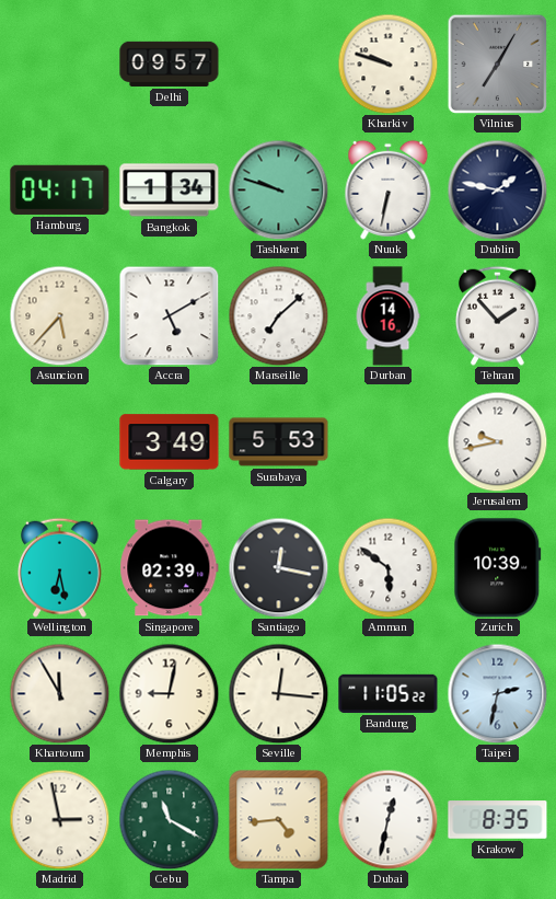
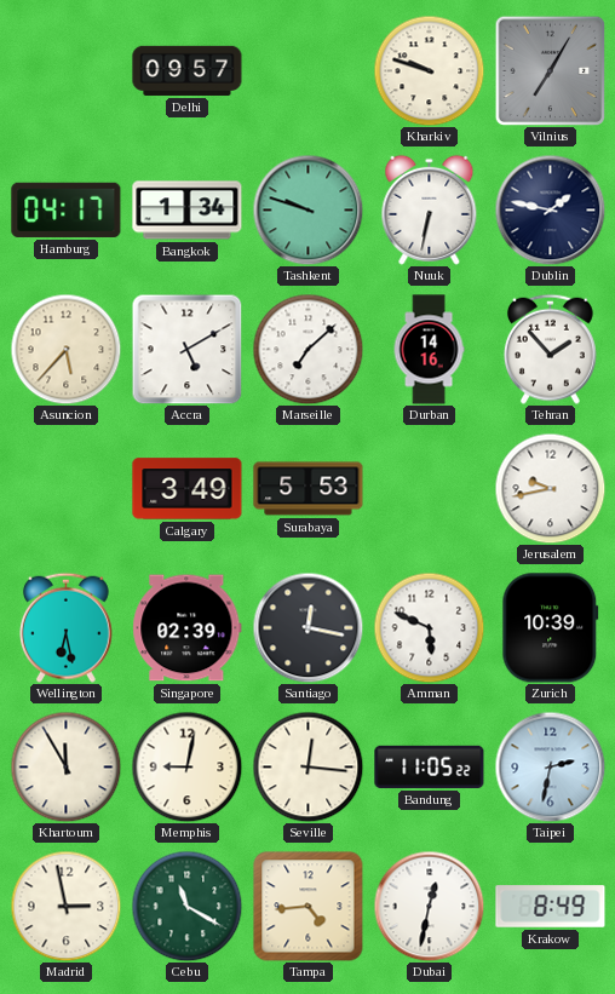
Amman: 5:51 -> 5:49
Krakow: 8:35 -> 8:49
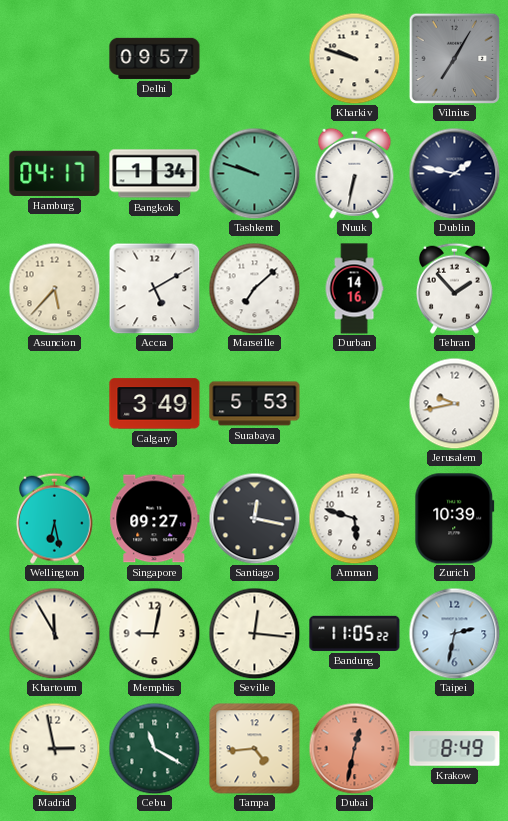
Singapore: 02:39 -> 09:27
Amman: 5:49 -> 5:48
Dubai dial: white -> salmon
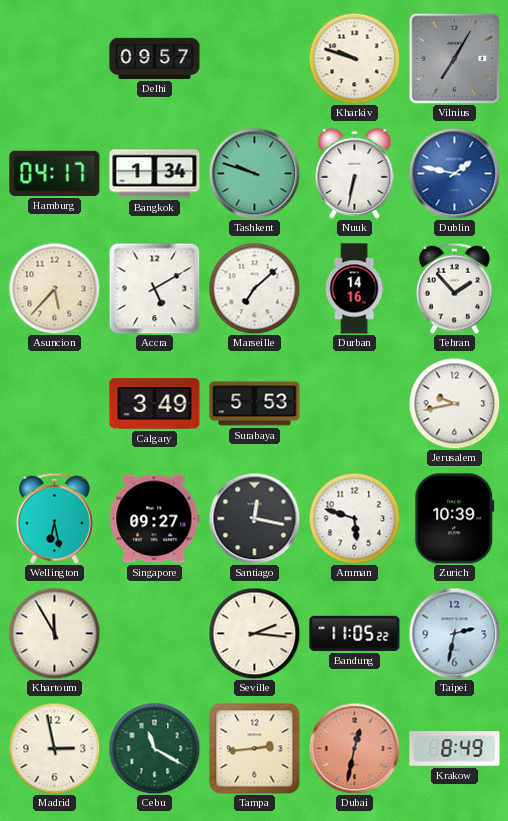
Dublin dial: navy -> blue
Memphis: 9:02 -> none
Seville: 12:16 -> 2:16
Tampa: 4:44 -> 2:44
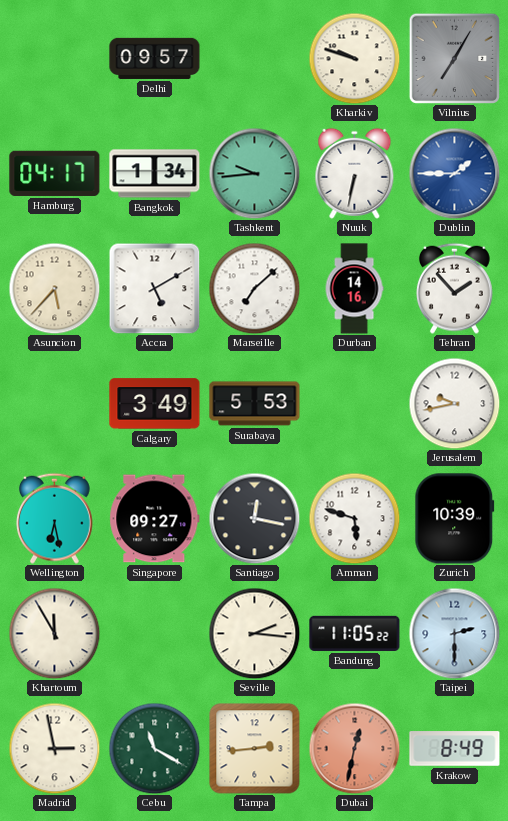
Tashkent: 9:48 -> 9:44
Dublin: 1:47 -> 1:45
Taipei: 2:32 -> 2:30
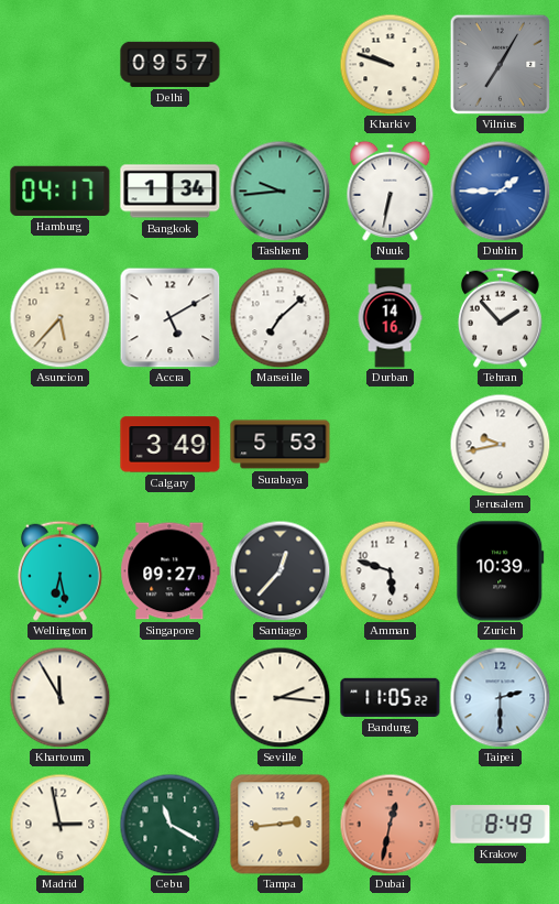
Santiago: 12:17 -> 12:37
